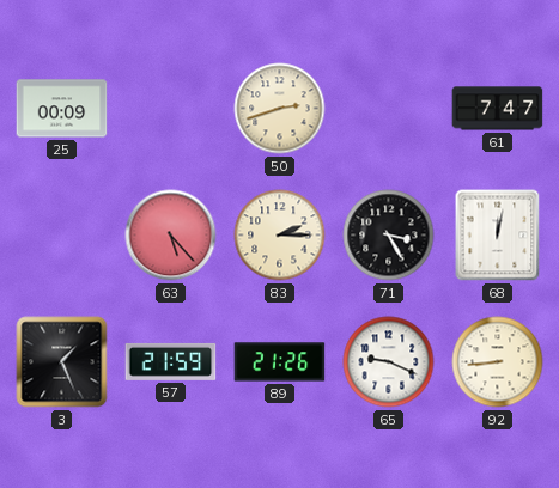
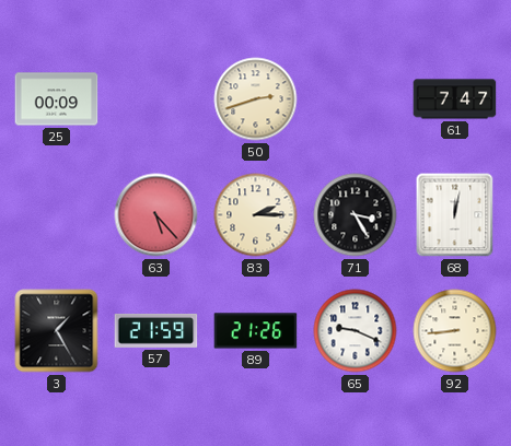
3: 1:26 -> 1:25
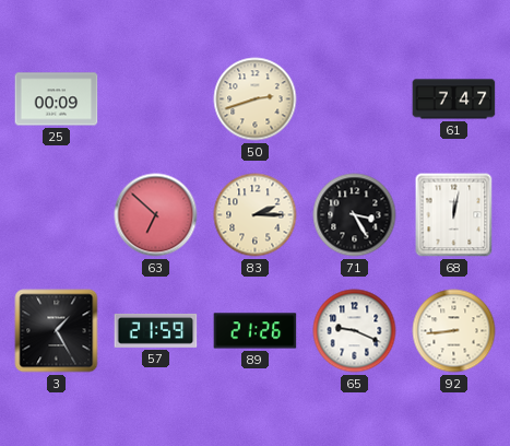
63: 5:23 -> 6:52
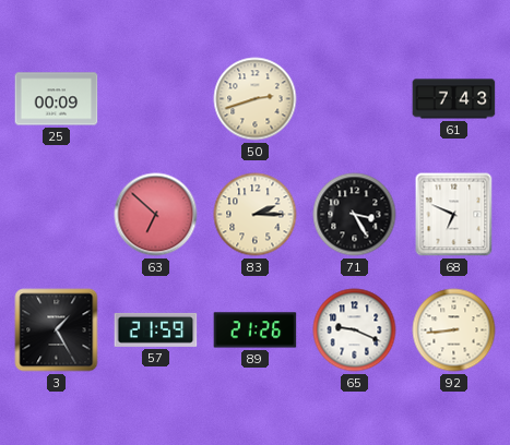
61: 7:47 -> 7:43
68: 12:02 -> 6:49
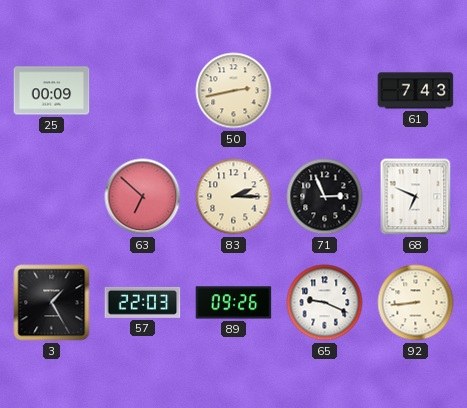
50: 2:42 -> 2:43
71: 3:25 -> 2:56
57: 21:59 -> 22:03
89: 21:26 -> 09:26
